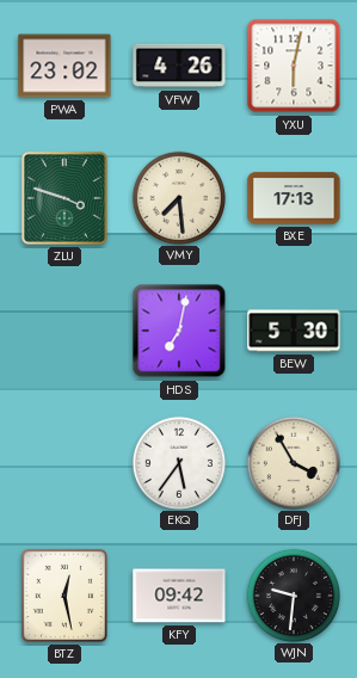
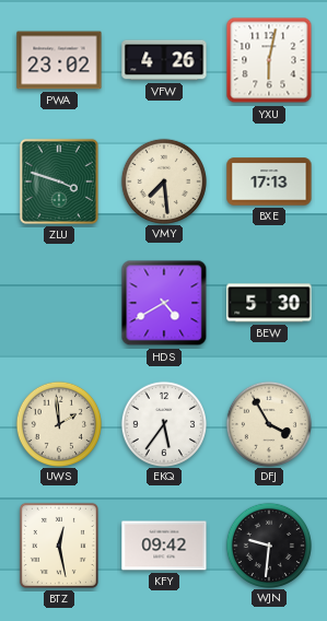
HDS: 7:02 -> 4:40
UWS: none -> 1:59
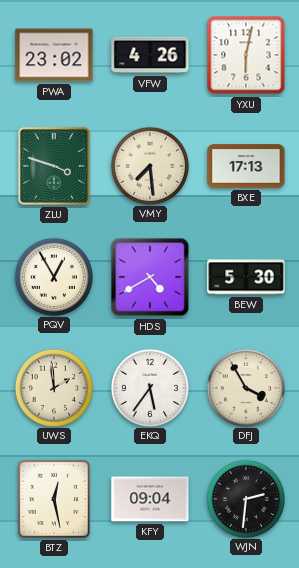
PQV: none -> 12:55
KFY: 09:42 -> 09:04
WJN: 9:31 -> 2:31
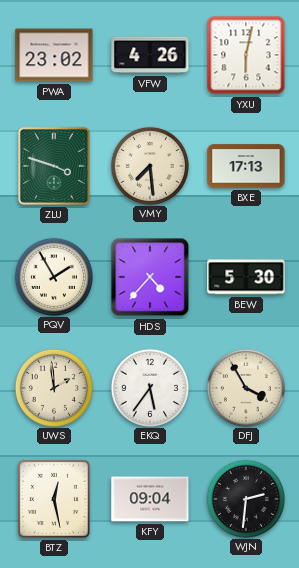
PQV: 12:55 -> 1:55
HDS: 4:40 -> 4:37
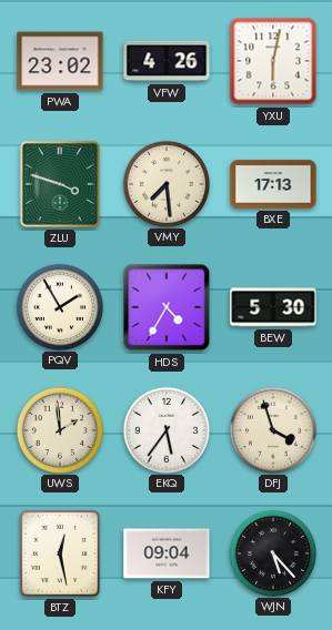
HDS: 4:37 -> 4:35
DFJ: 3:55 -> 3:57
WJN: 2:31 -> 5:23
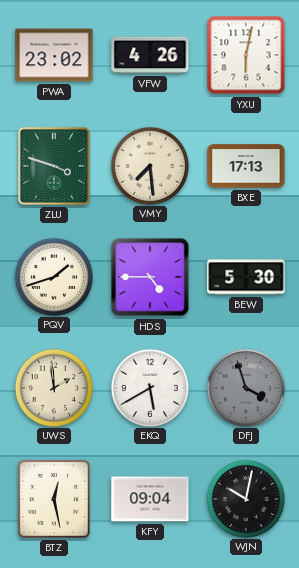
PQV: 1:55 -> 1:42
HDS: 4:35 -> 4:45
EKQ: 5:36 -> 5:40
DFJ dial: cream -> grey
WJN: 5:23 -> 10:02
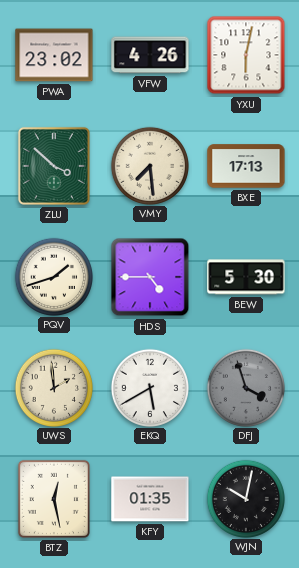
ZLU: 3:48 -> 3:52
KFY: 09:04 -> 01:35
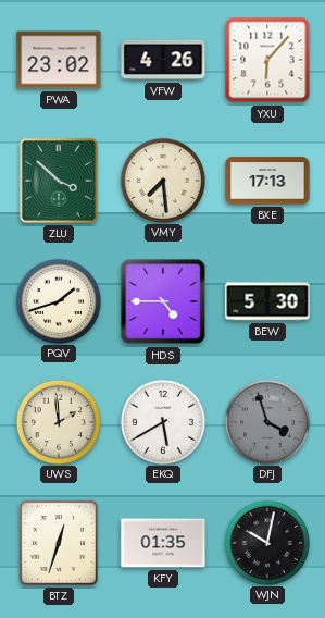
YXU: 6:02 -> 6:07
BTZ: 12:28 -> 12:33
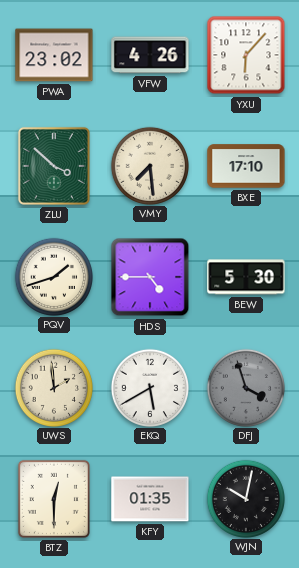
BXE: 17:13 -> 17:10
BTZ: 12:33 -> 12:30
